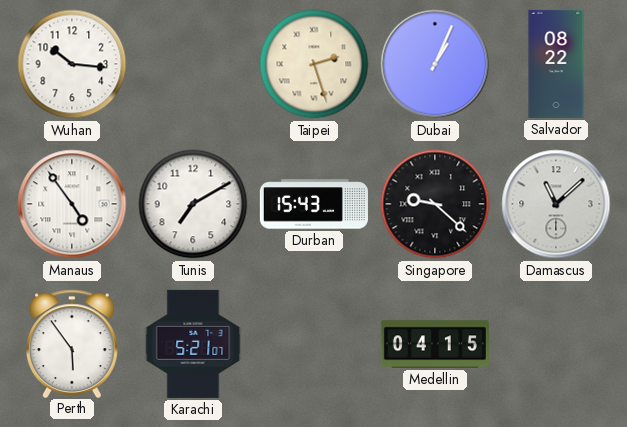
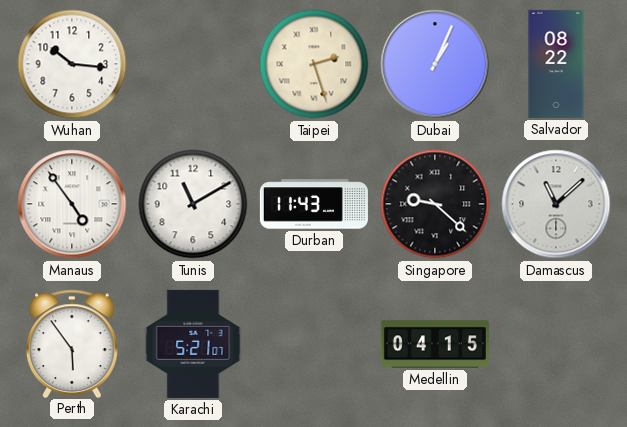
Tunis: 7:10 -> 11:10
Durban: 15:43 -> 11:43
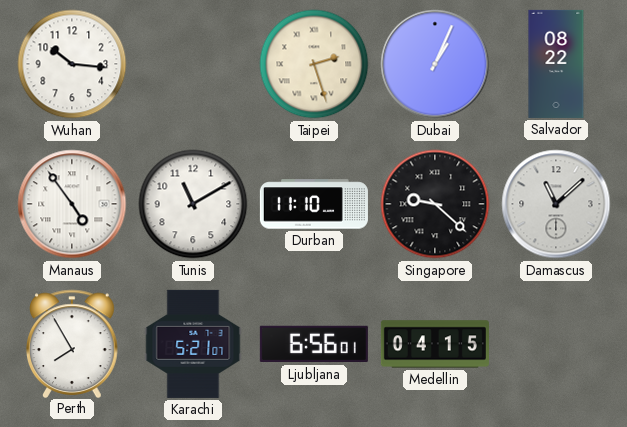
Durban: 11:43 -> 11:10
Perth: 5:54 -> 7:55
Ljubljana: none -> 6:56
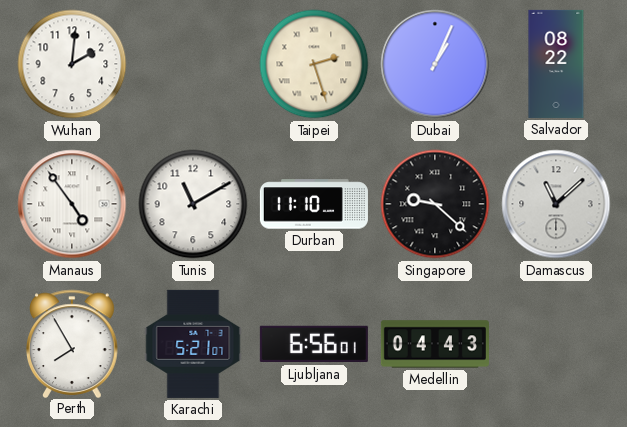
Wuhan: 10:16 -> 2:01
Medellin: 04:15 -> 04:43
